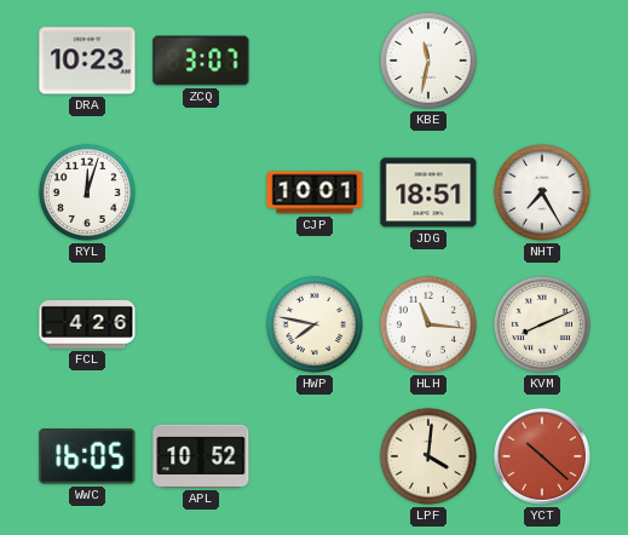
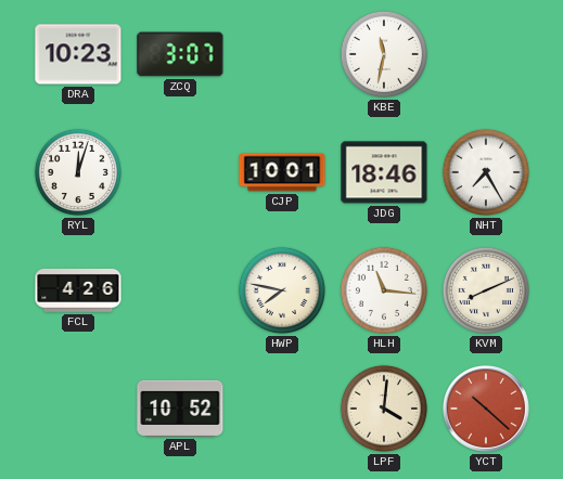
JDG: 18:51 -> 18:46
WWC: 16:05 -> none
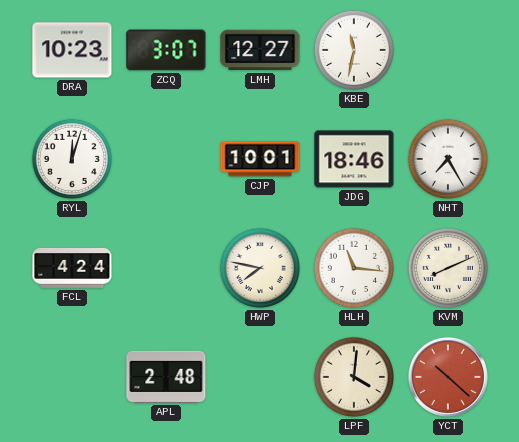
LMH: none -> 12:27
FCL: 4:26 -> 4:24
APL: 10:52 -> 2:48
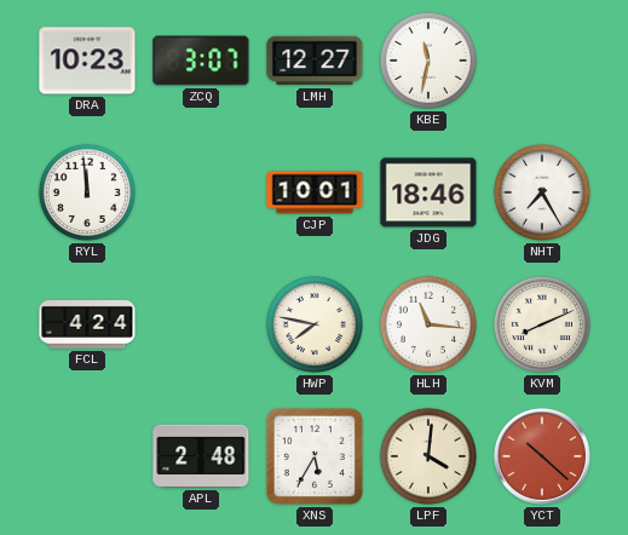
RYL: 12:03 -> 11:59
XNS: none -> 5:35
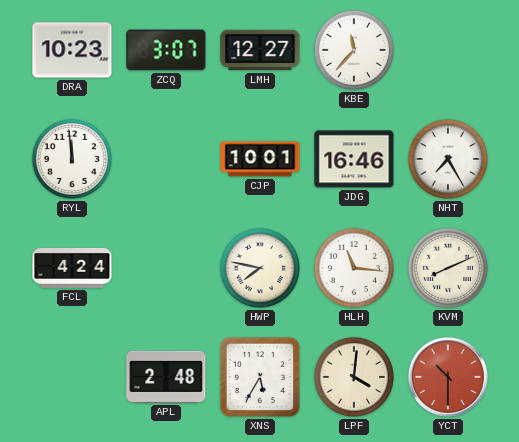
KBE: 11:32 -> 11:37
JDG: 18:46 -> 16:46
YCT: 10:22 -> 10:30
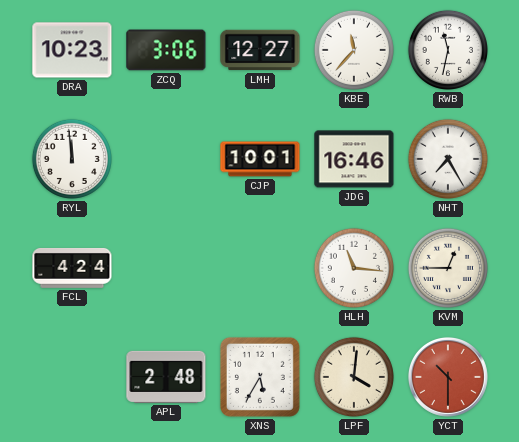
ZCQ: 3:07 -> 3:06
RWB: none -> 11:32
HWP: 7:47 -> none
KVM: 8:11 -> 12:45
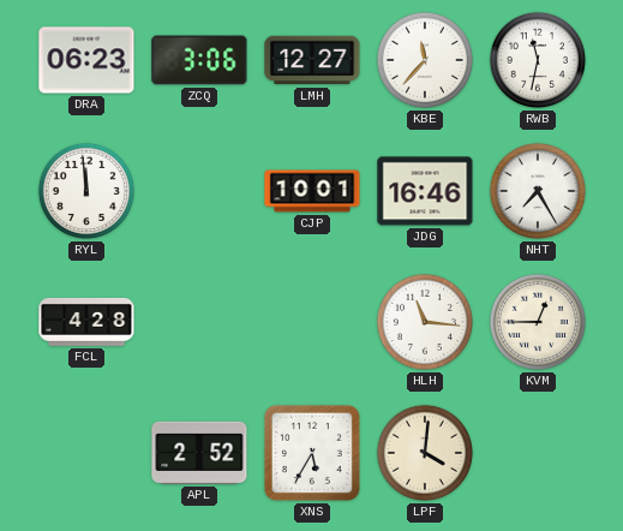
DRA: 10:23 -> 06:23
FCL: 4:24 -> 4:28
APL: 2:48 -> 2:52
YCT: 10:30 -> none
